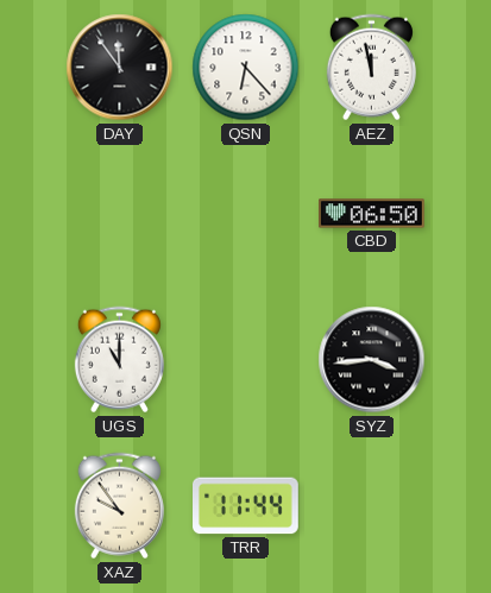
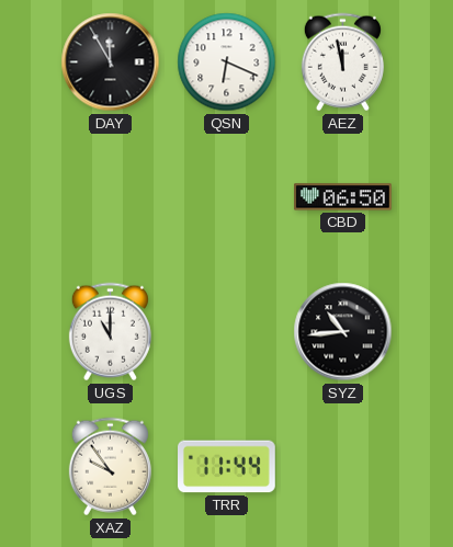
DAY: 11:54 -> 11:55
QSN: 6:23 -> 6:19
SYZ: 3:44 -> 10:44
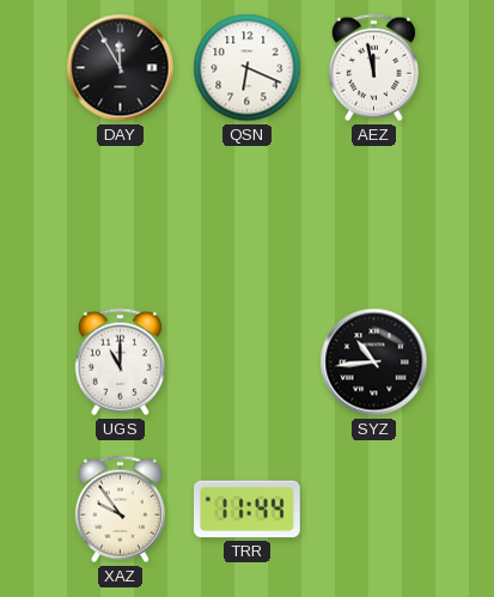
CBD: 06:50 -> none
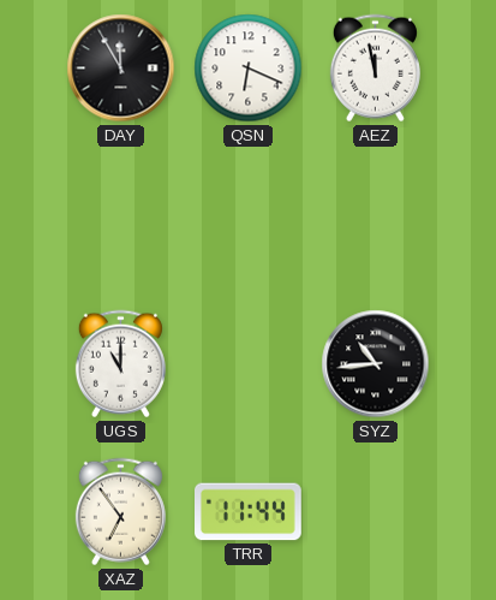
XAZ: 9:54 -> 6:54
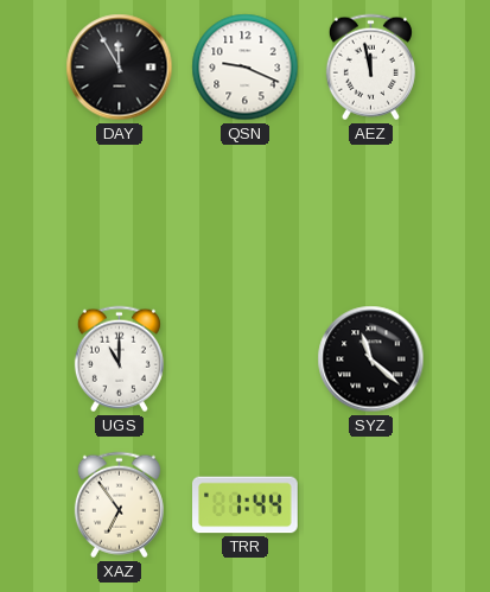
QSN: 6:19 -> 9:19
SYZ: 10:44 -> 11:22
TRR: 11:44 -> 1:44
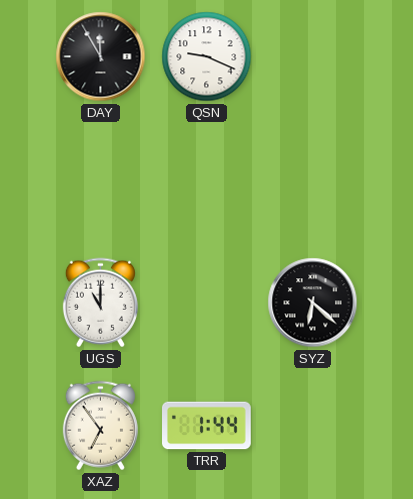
AEZ: 11:58 -> none
SYZ: 11:22 -> 6:22
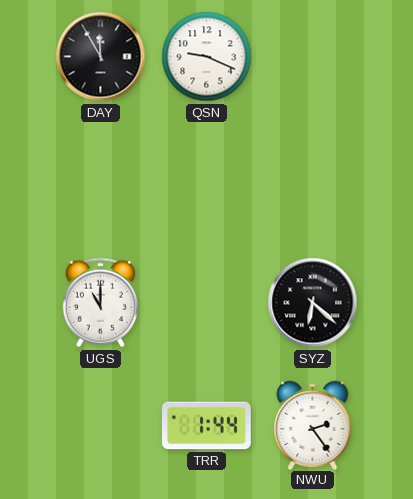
XAZ: 6:54 -> none
NWU: none -> 2:24
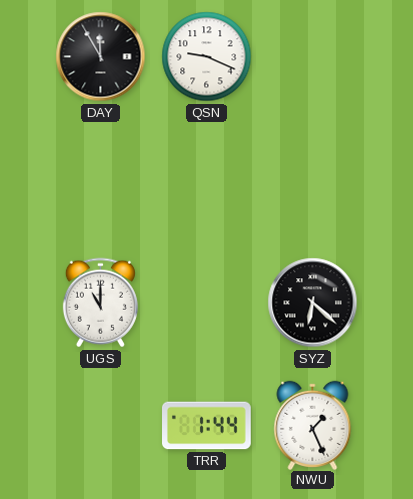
NWU: 2:24 -> 1:26
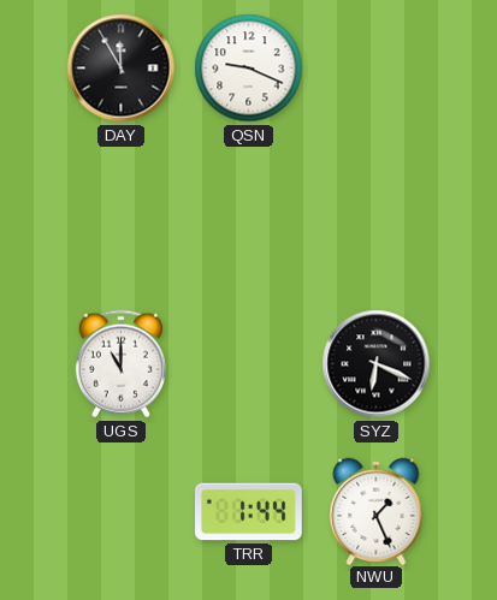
SYZ: 6:22 -> 6:19
